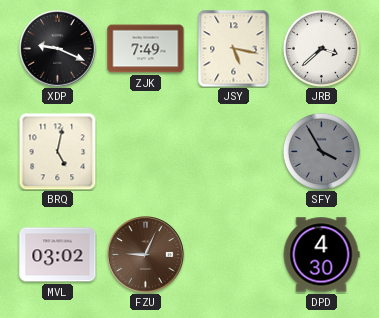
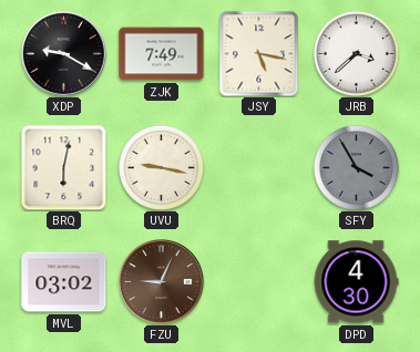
XDP: 9:19 -> 9:20
BRQ: 5:02 -> 6:02
UVU: none -> 9:17
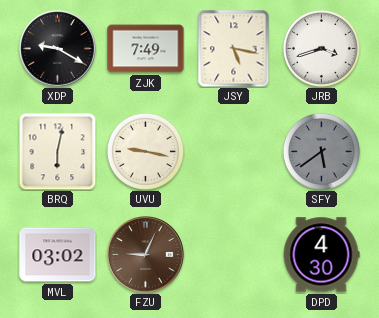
JRB: 3:38 -> 3:42
SFY: 3:55 -> 5:39
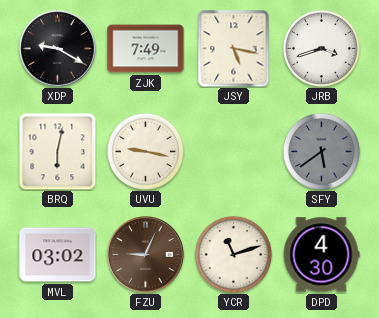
YCR: none -> 11:12
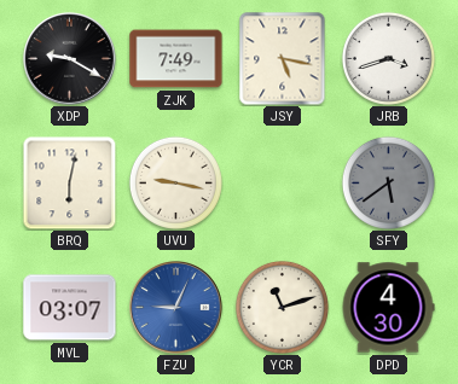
MVL: 03:02 -> 03:07
FZU dial: brown -> blue
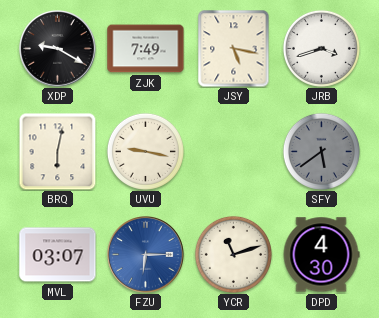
FZU: 9:04 -> 6:15
